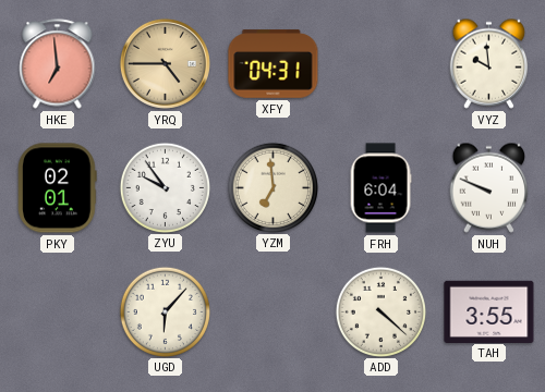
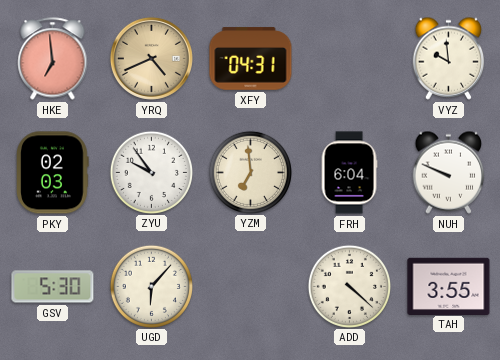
YRQ: 4:45 -> 4:41
PKY: 02:01 -> 02:03
GSV: none -> 5:30
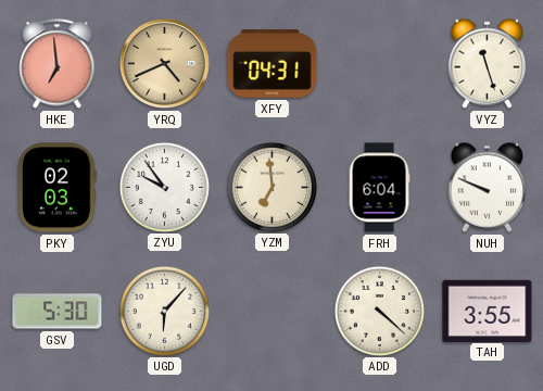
VYZ: 9:59 -> 11:27
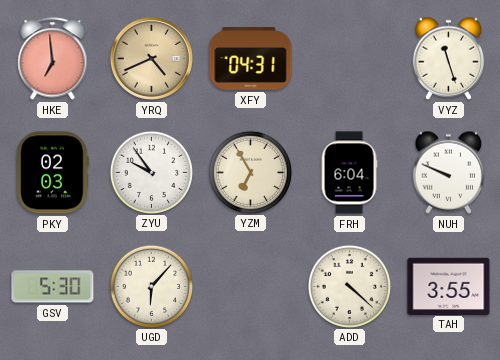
YZM: 6:59 -> 6:55
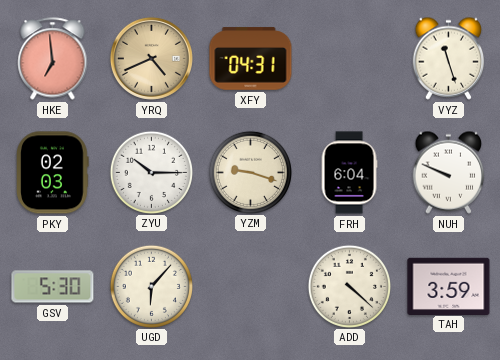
ZYU: 9:54 -> 10:15
YZM: 6:55 -> 9:18
TAH: 3:55 -> 3:59
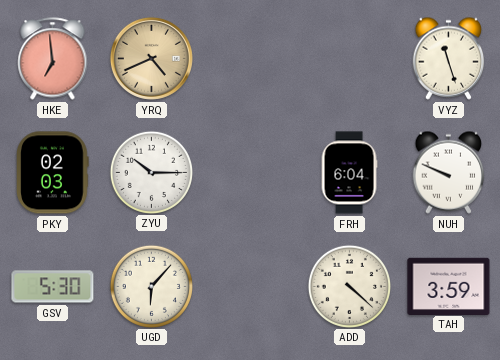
XFY: 04:31 -> none
YZM: 9:18 -> none
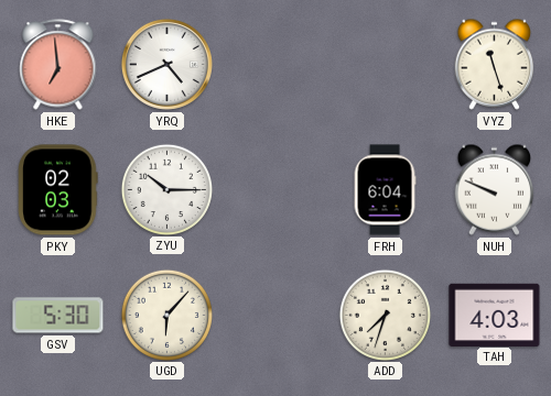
YRQ dial: champagne -> white
ADD: 4:22 -> 7:33
TAH: 3:59 -> 4:03
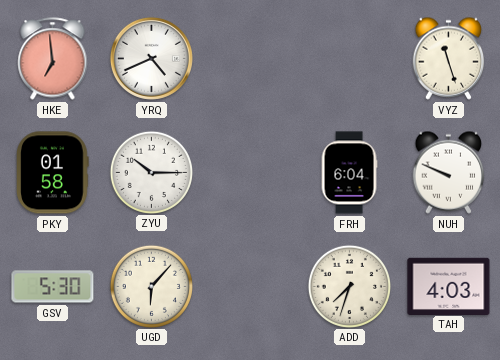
PKY: 02:03 -> 01:58
